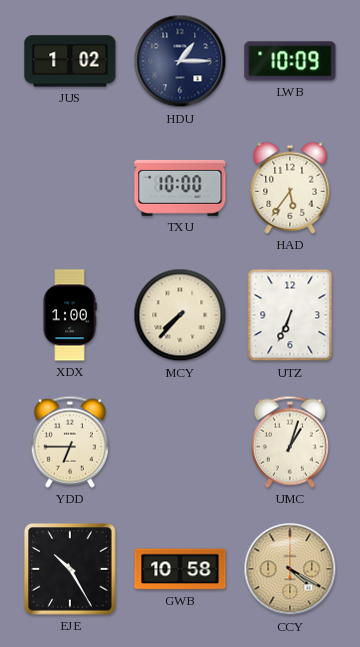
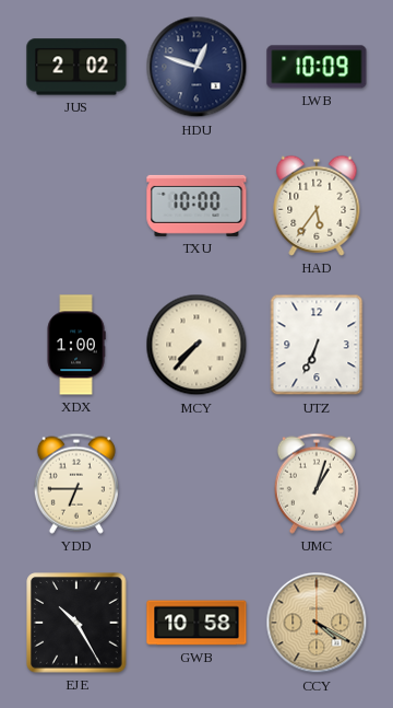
JUS: 1:02 -> 2:02
HDU: 1:15 -> 12:48
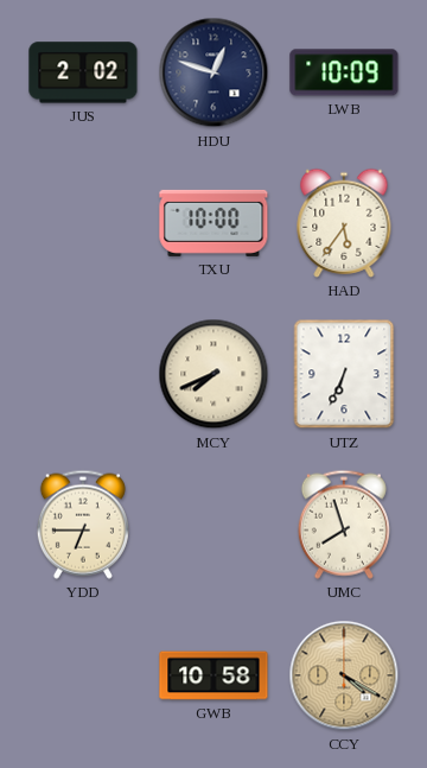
XDX: 1:00 -> none
MCY: 7:37 -> 7:41
UMC: 1:03 -> 7:57
EJE: 10:25 -> none
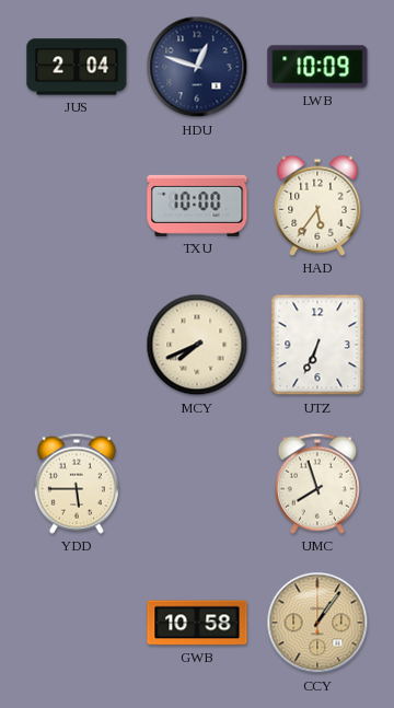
JUS: 2:02 -> 2:04
YDD: 6:45 -> 5:45
CCY: 4:20 -> 1:06
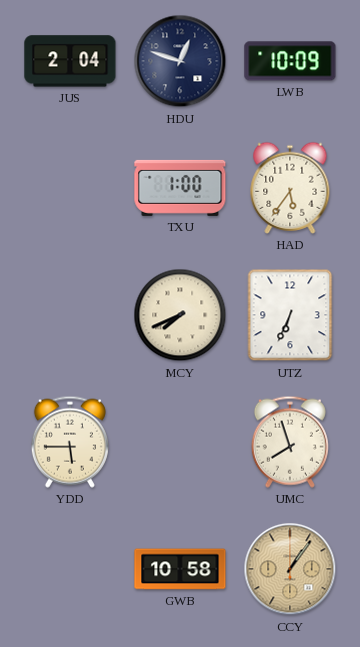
TXU: 10:00 -> 1:00
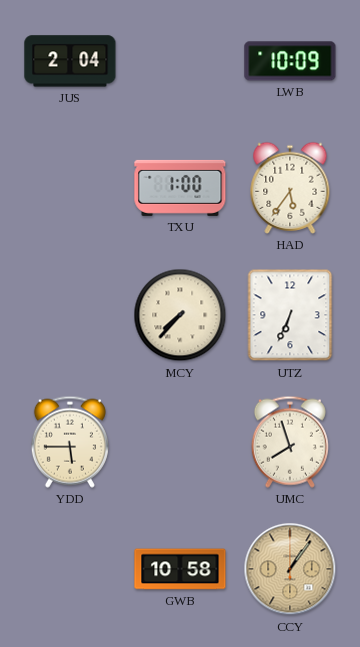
HDU: 12:48 -> none
MCY: 7:41 -> 7:37
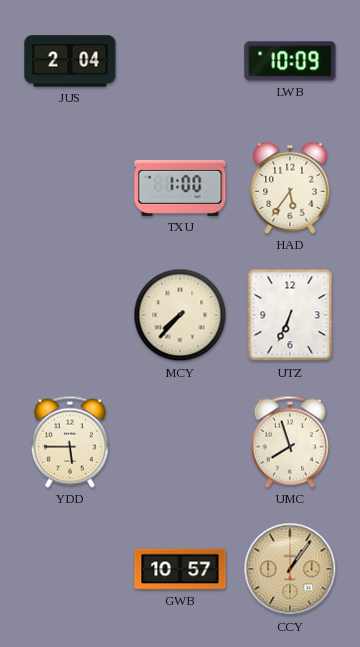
GWB: 10:58 -> 10:57
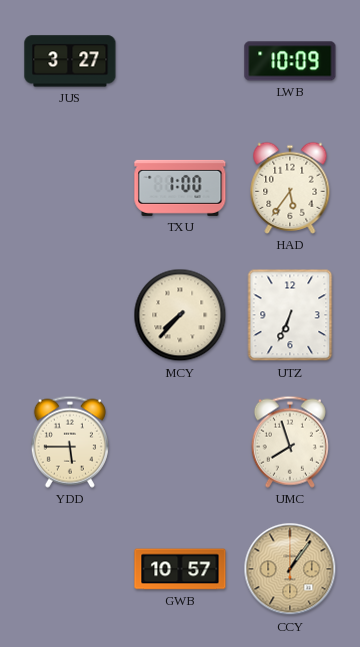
JUS: 2:04 -> 3:27
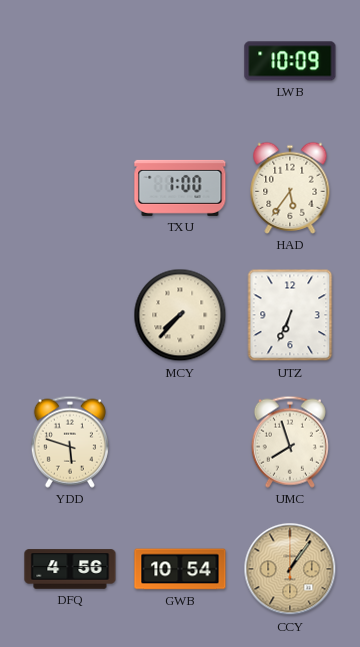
JUS: 3:27 -> none
YDD: 5:45 -> 5:48
DFQ: none -> 4:56
GWB: 10:57 -> 10:54
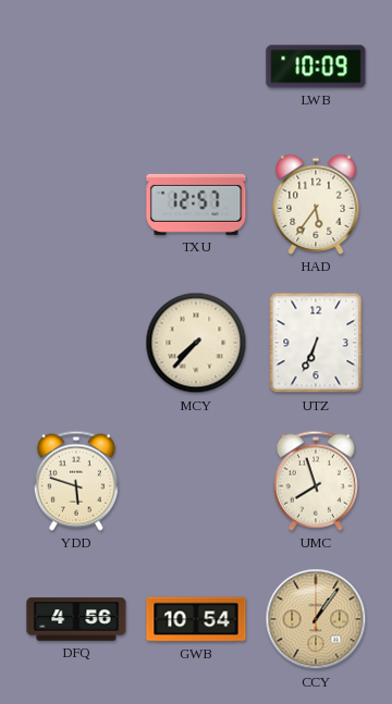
TXU: 1:00 -> 12:57
